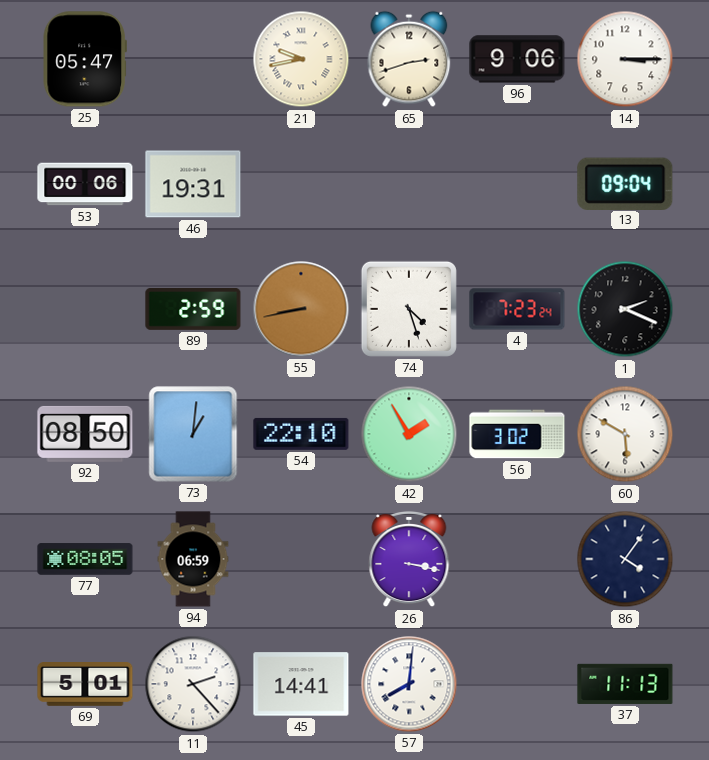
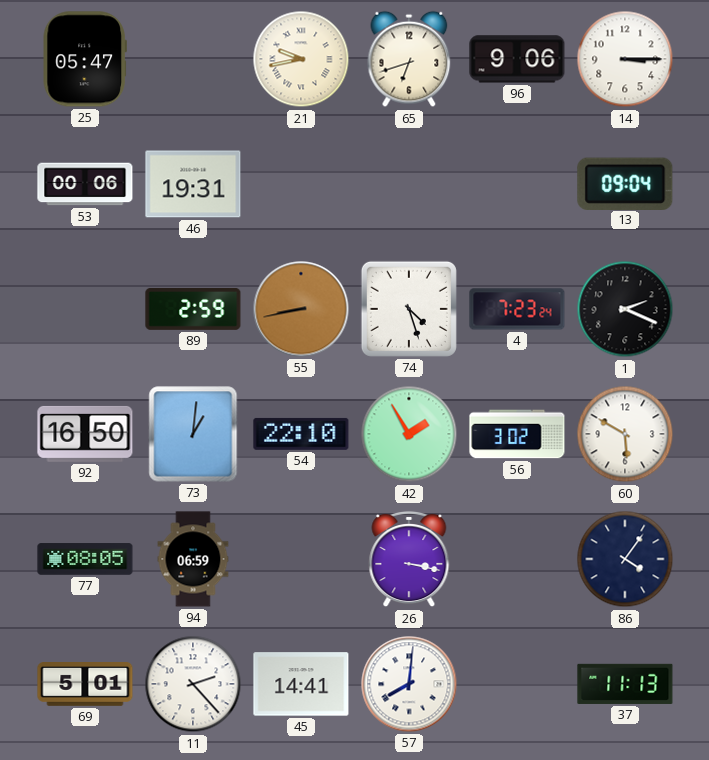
65: 2:42 -> 6:42
92: 08:50 -> 16:50
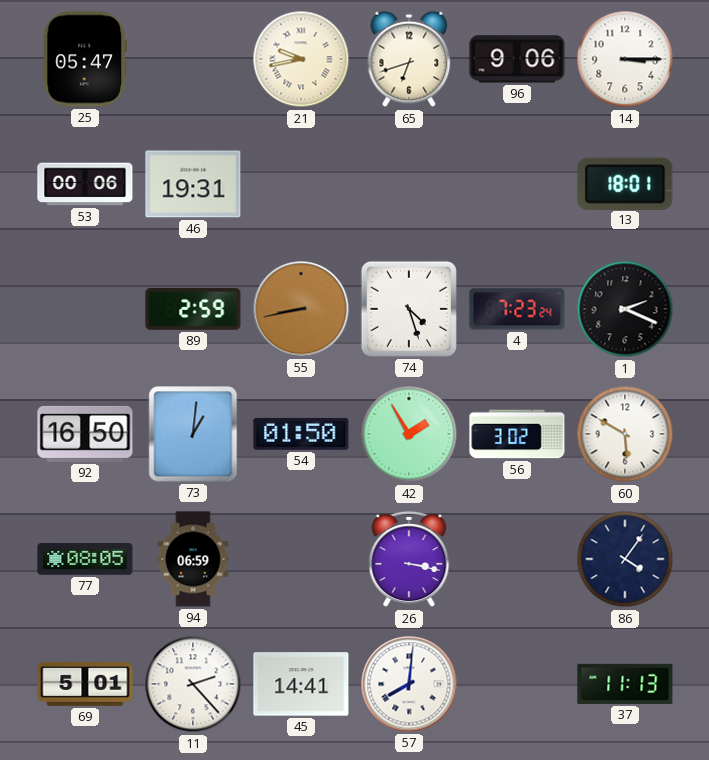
13: 09:04 -> 18:01
54: 22:10 -> 01:50
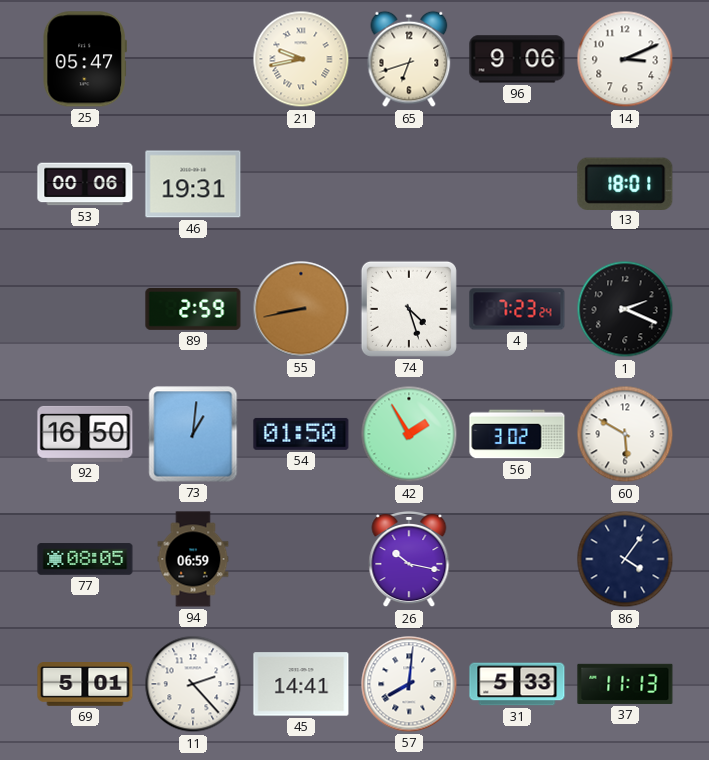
14: 3:15 -> 3:11
26: 3:17 -> 10:17
31: none -> 5:33
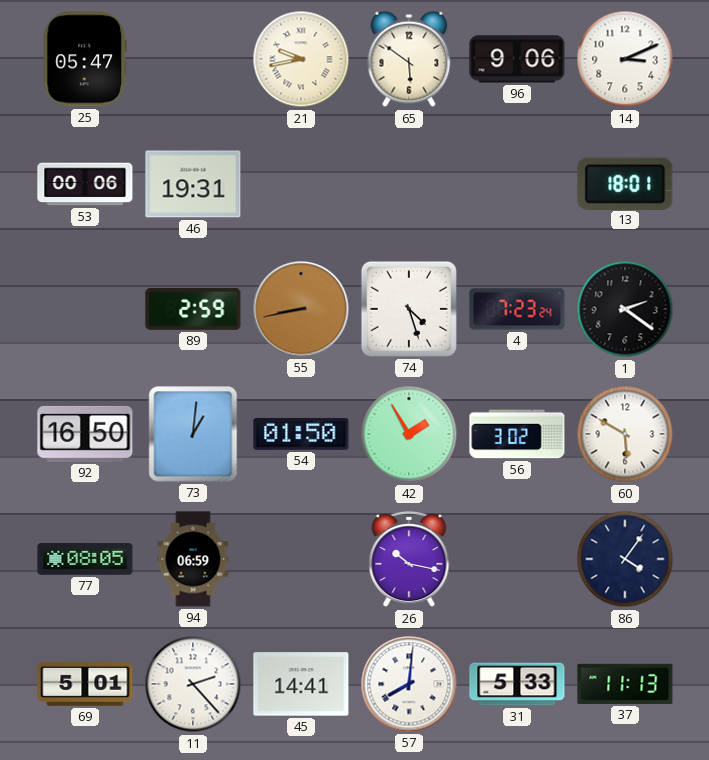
65: 6:42 -> 5:51
1: 2:19 -> 2:21
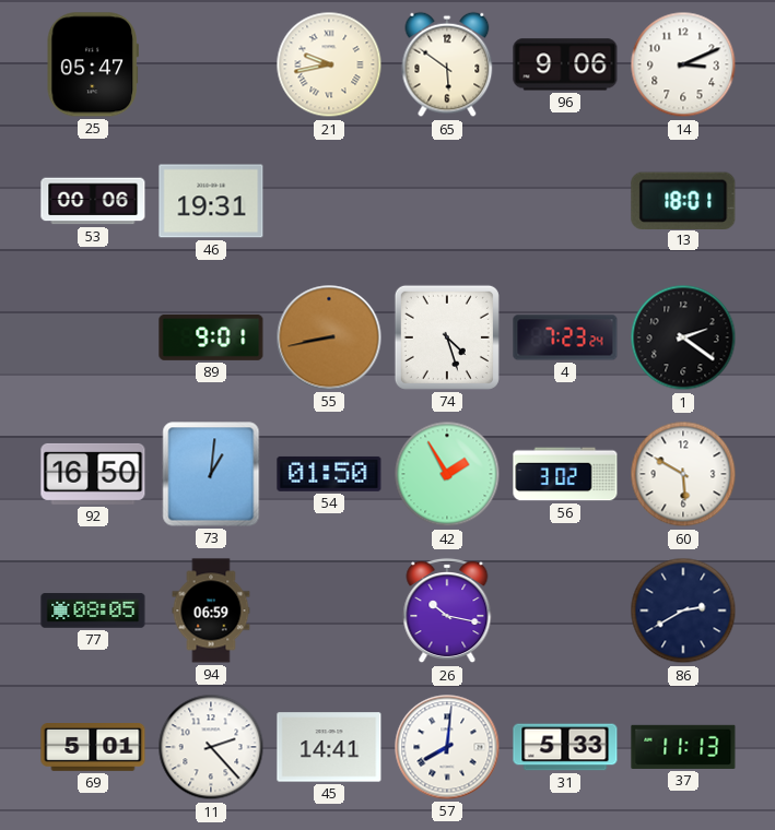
89: 2:59 -> 9:01
86: 4:06 -> 2:40
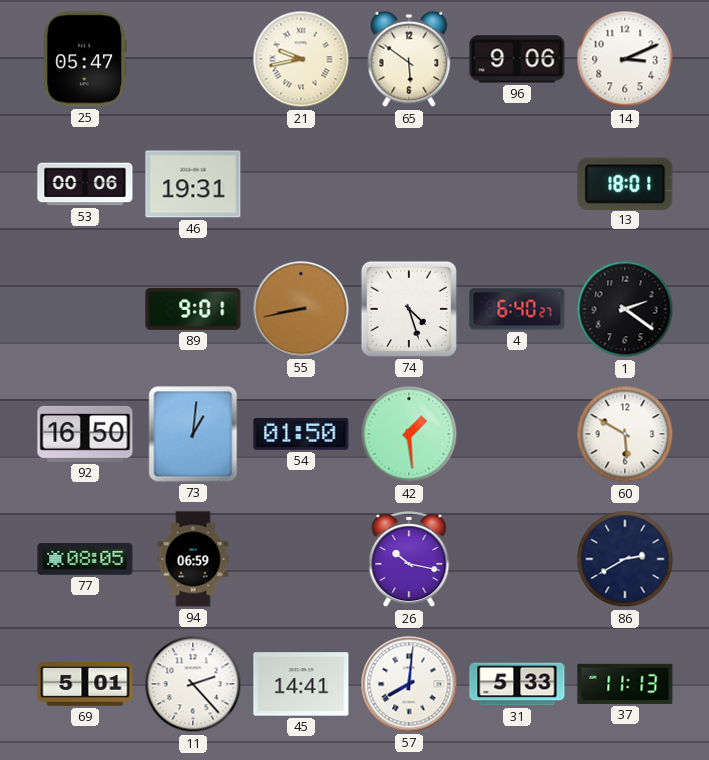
4: 7:23 -> 6:40
42: 1:55 -> 1:29
56: 3:02 -> none
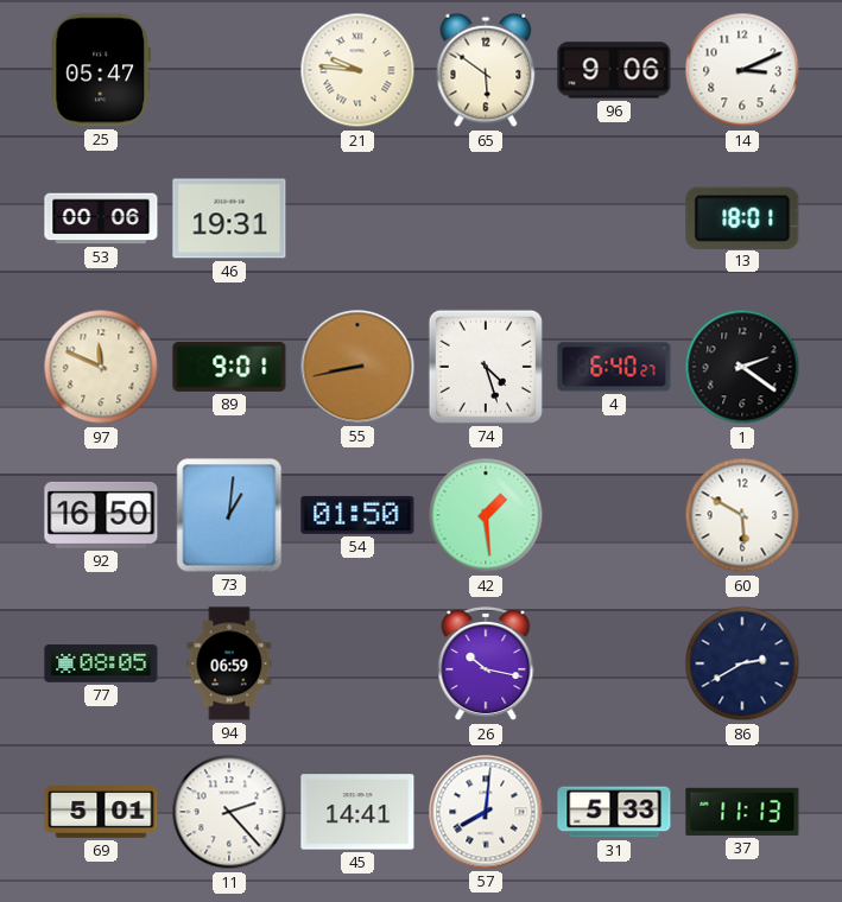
21: 9:43 -> 9:46
97: none -> 11:49
